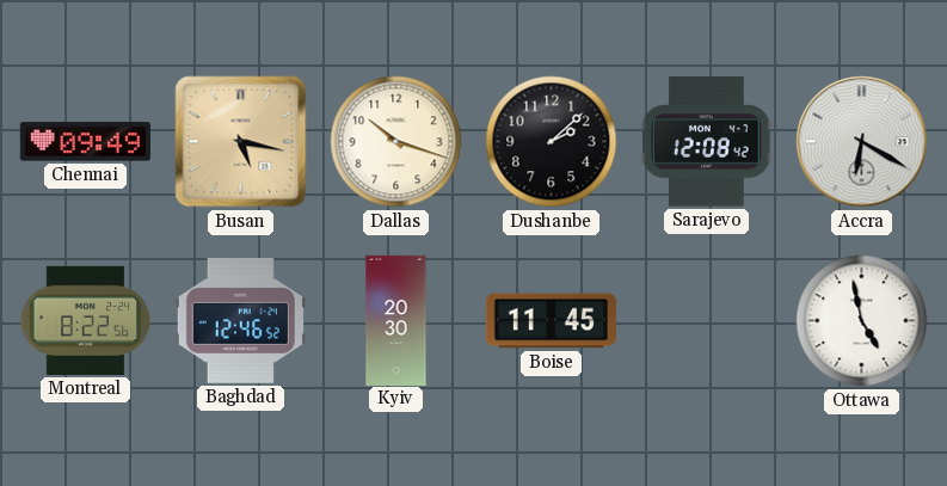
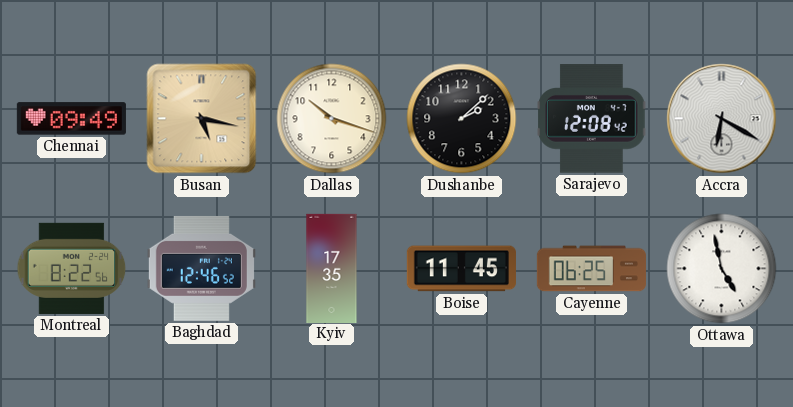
Kyiv: 20:30 -> 17:35
Cayenne: none -> 06:25
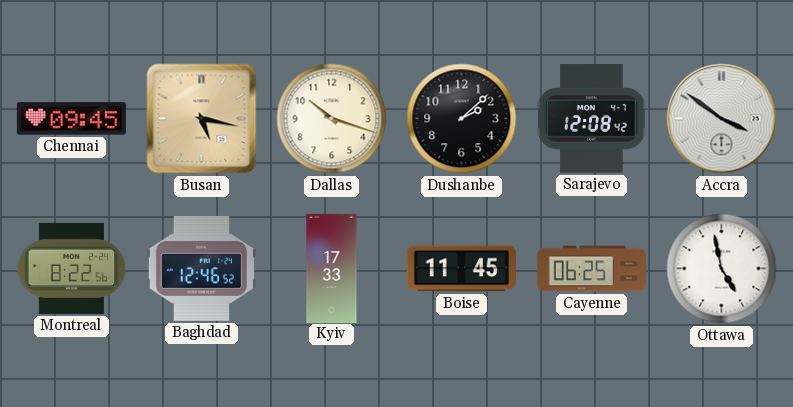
Chennai: 09:49 -> 09:45
Accra: 6:20 -> 3:51
Kyiv: 17:35 -> 17:33
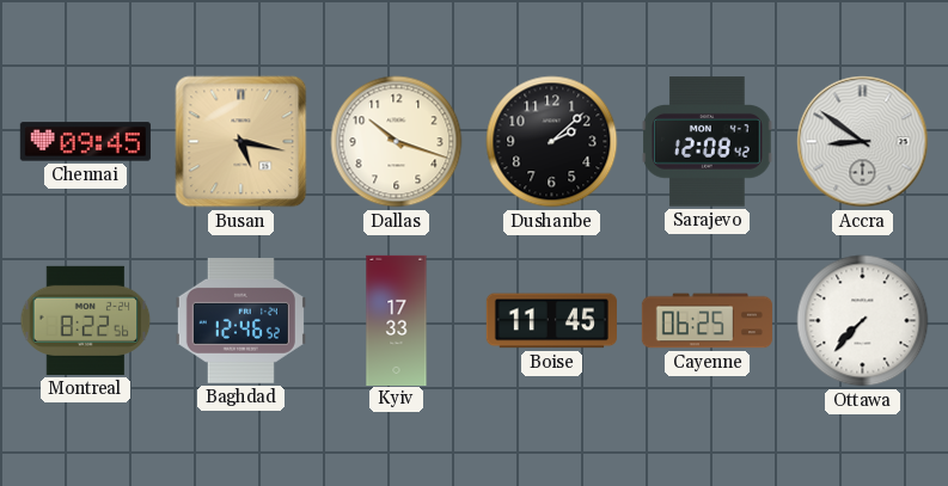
Accra: 3:51 -> 8:51
Ottawa: 4:58 -> 7:37
